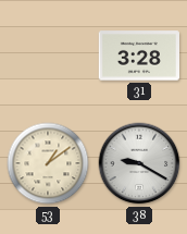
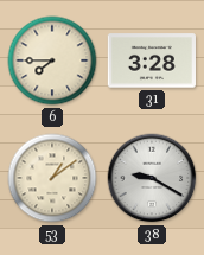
6: none -> 7:45
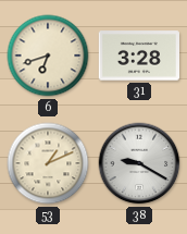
6: 7:45 -> 6:42
53: 1:09 -> 1:11
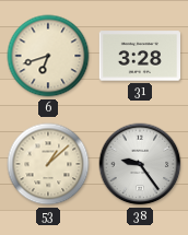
53: 1:11 -> 1:08
38: 9:20 -> 9:24
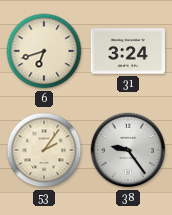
31: 3:28 -> 3:24
53: 1:08 -> 2:06
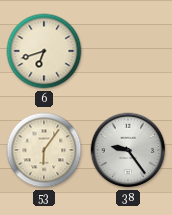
31: 3:24 -> none
53: 2:06 -> 6:06
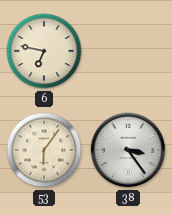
6: 6:42 -> 6:47
38: 9:24 -> 3:24
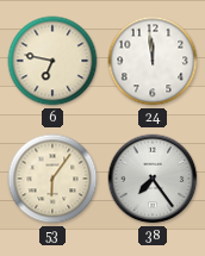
24: none -> 11:59
38: 3:24 -> 7:24
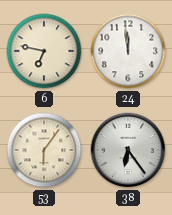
38: 7:24 -> 6:24
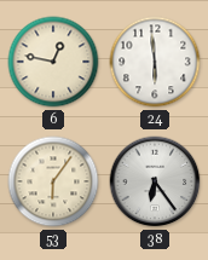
6: 6:47 -> 12:47
24: 11:59 -> 5:59
